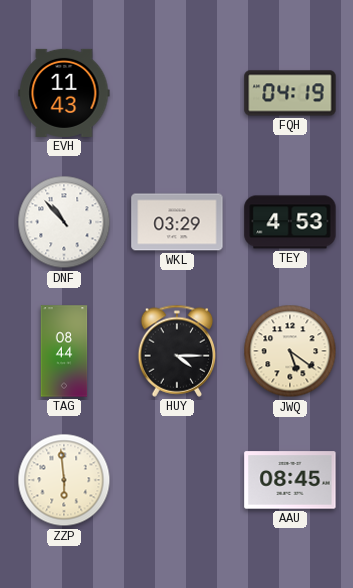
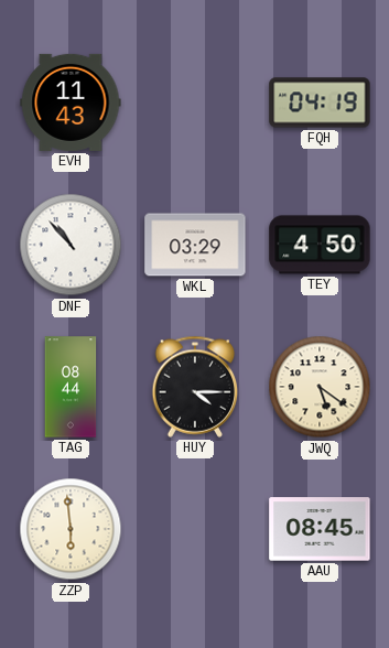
TEY: 4:53 -> 4:50
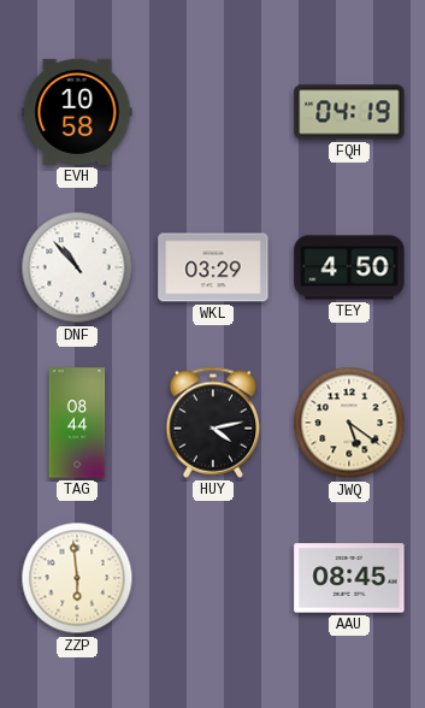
EVH: 11:43 -> 10:58
HUY: 4:15 -> 4:13
